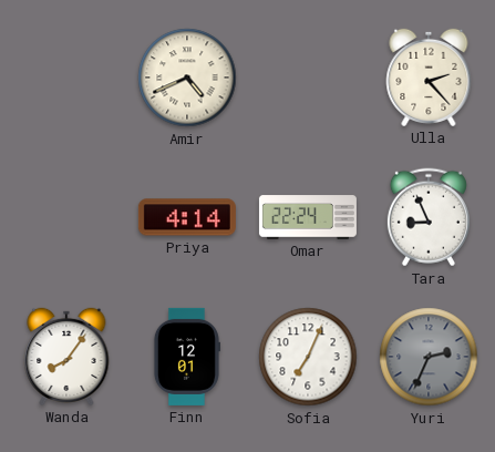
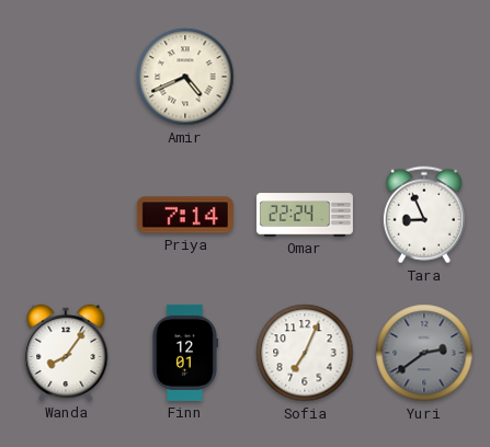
Ulla: 2:23 -> none
Priya: 4:14 -> 7:14
Yuri: 2:34 -> 2:39
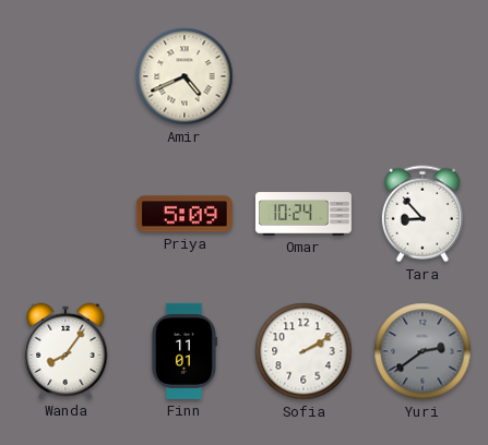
Priya: 7:14 -> 5:09
Omar: 22:24 -> 10:24
Tara: 8:56 -> 8:53
Finn: 12:01 -> 11:01
Sofia: 7:04 -> 2:10
